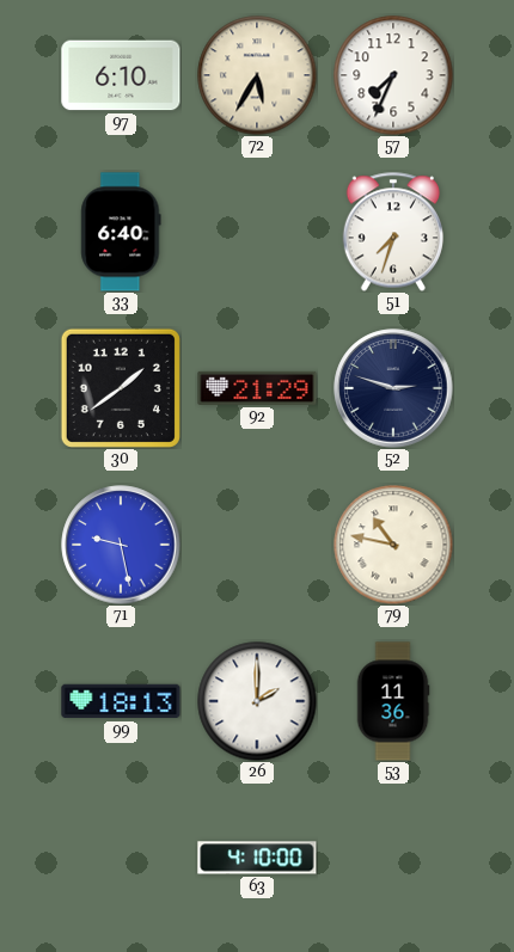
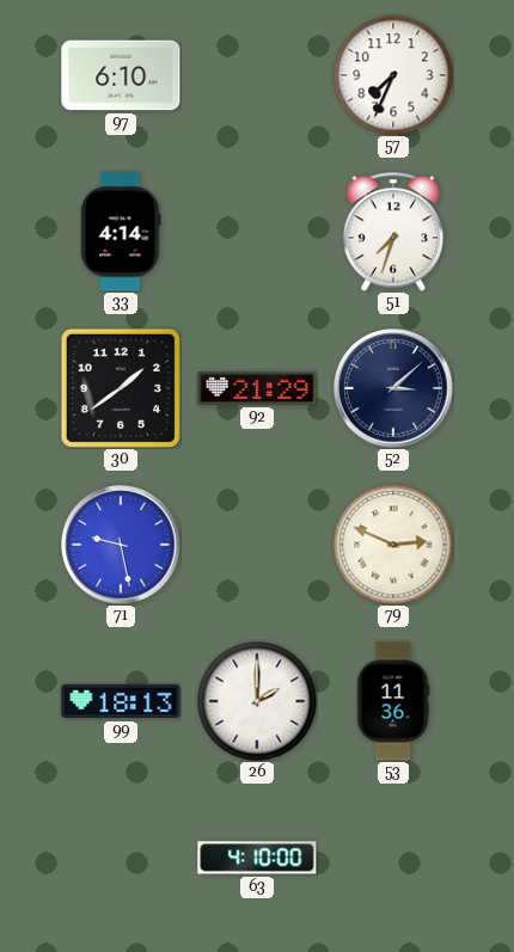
72: 5:35 -> none
33: 6:40 -> 4:14
52: 2:48 -> 3:08
79: 10:47 -> 2:49
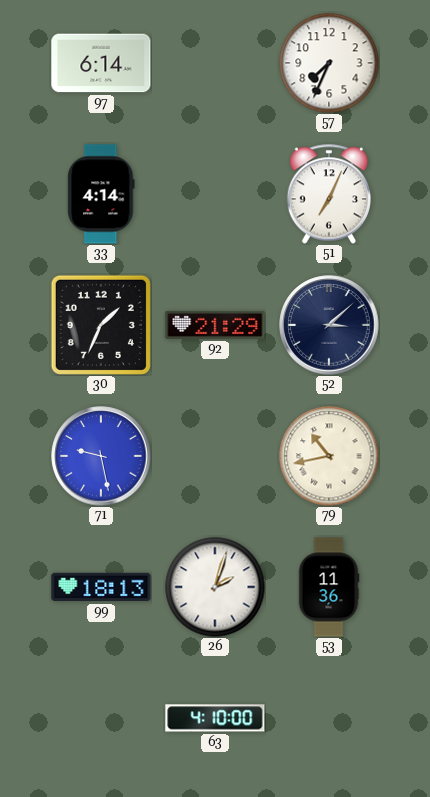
97: 6:10 -> 6:14
51: 7:33 -> 7:04
30: 1:39 -> 1:34
79: 2:49 -> 10:43
26: 2:00 -> 2:03
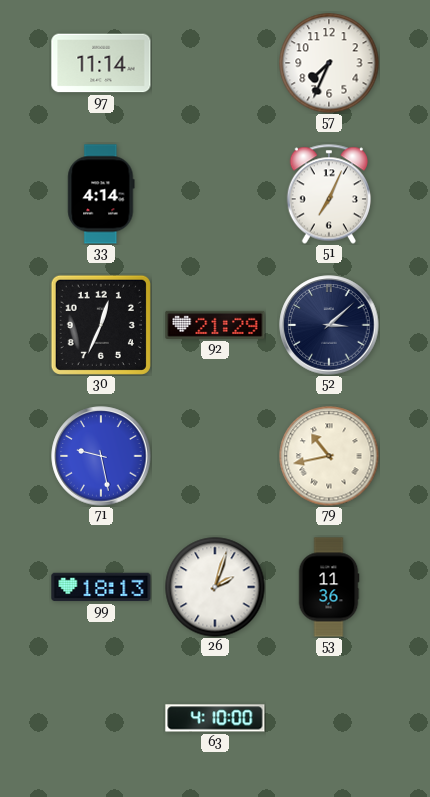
97: 6:14 -> 11:14
30: 1:34 -> 12:34
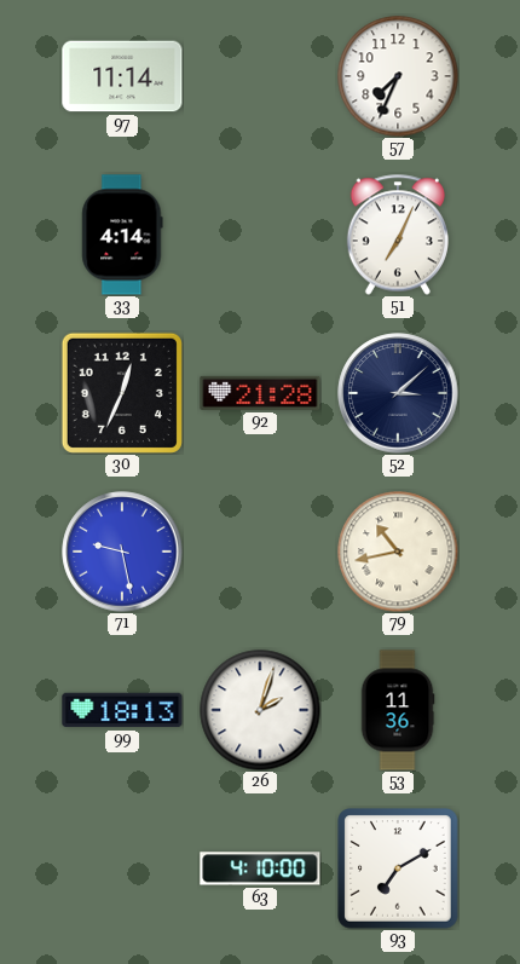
92: 21:29 -> 21:28
93: none -> 7:10
